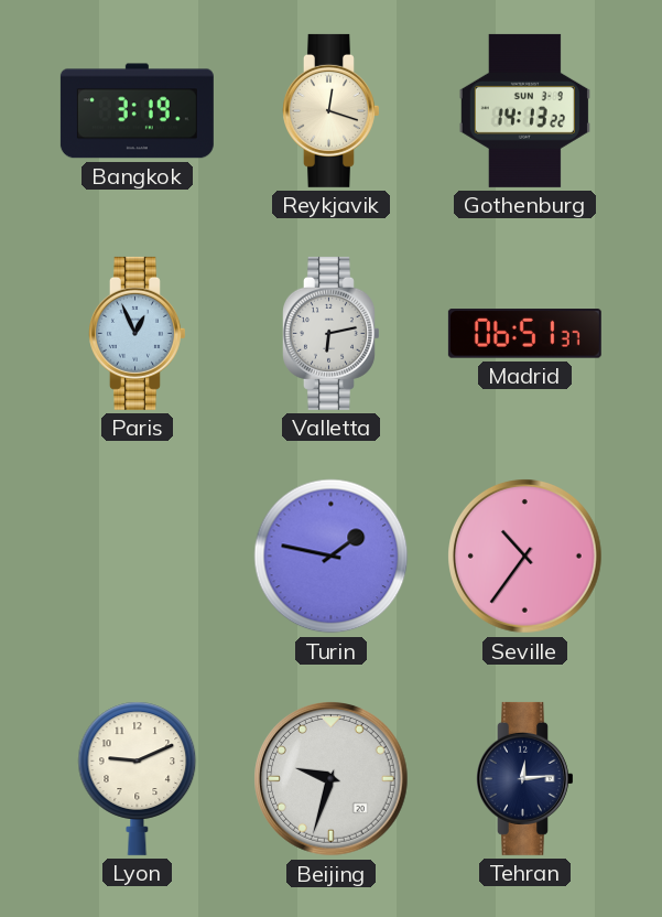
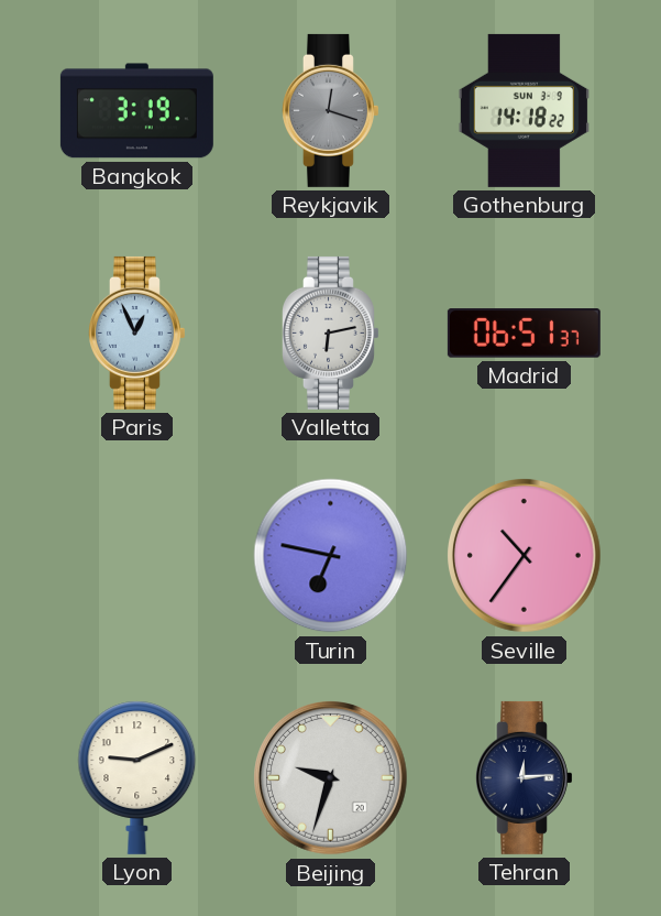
Reykjavik dial: cream -> grey
Gothenburg: 14:13 -> 14:18
Turin: 1:47 -> 6:47
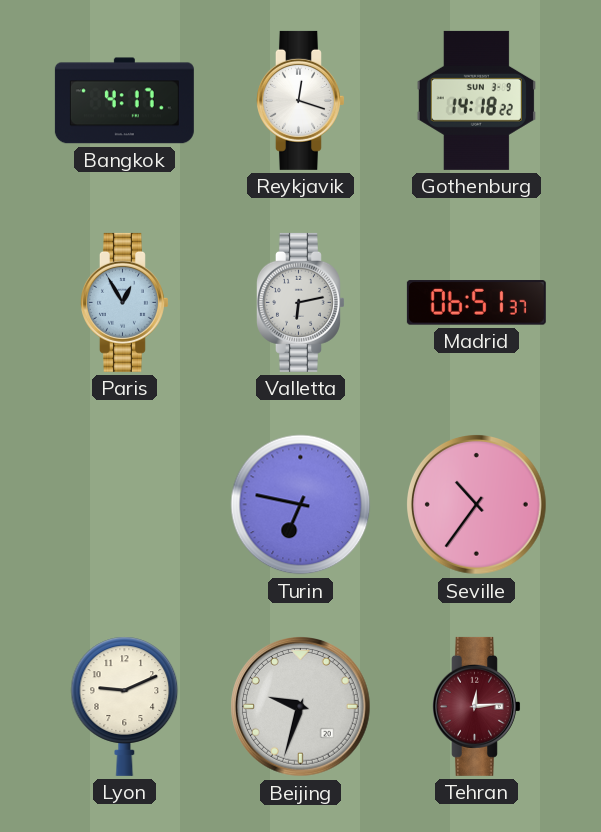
Bangkok: 3:19 -> 4:17
Reykjavik dial: grey -> white
Paris: 12:56 -> 12:55
Tehran dial: navy -> burgundy
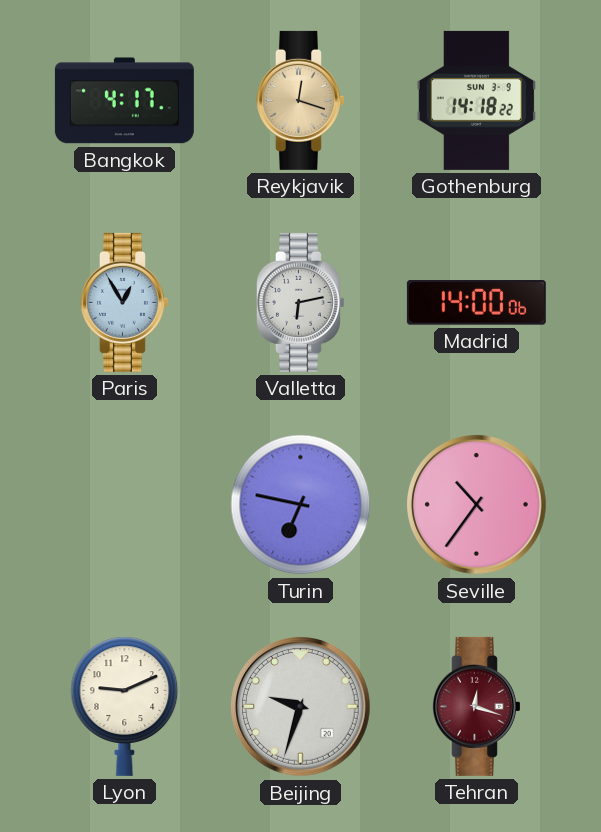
Reykjavik dial: white -> champagne
Madrid: 06:51 -> 14:00
Tehran: 12:14 -> 12:18
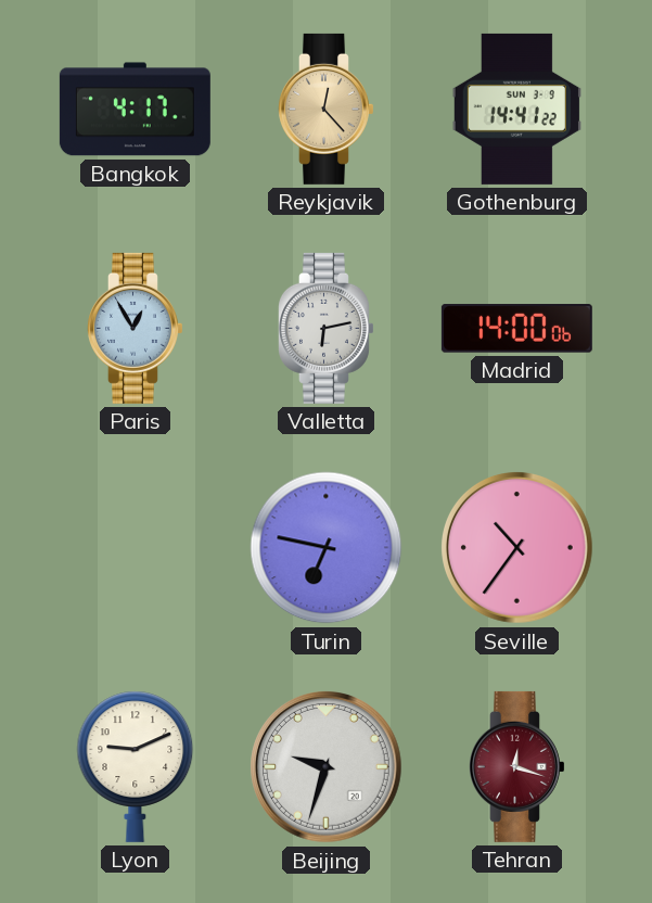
Reykjavik: 12:18 -> 12:23
Gothenburg: 14:18 -> 14:41
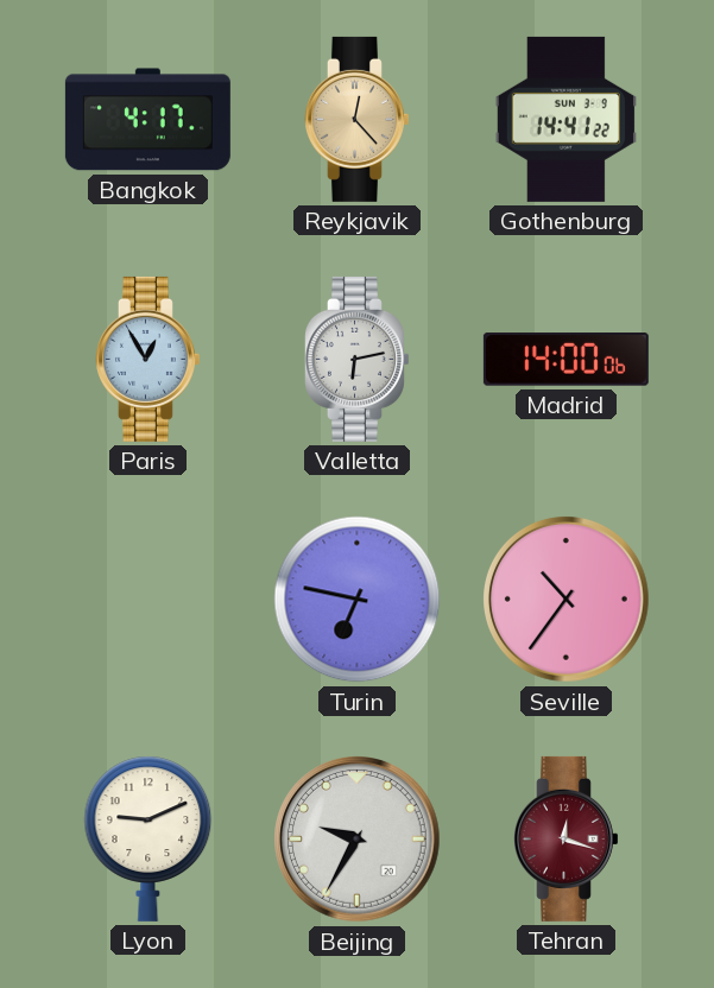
Beijing: 9:33 -> 9:35
